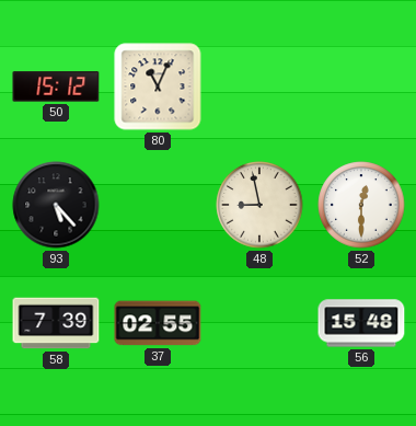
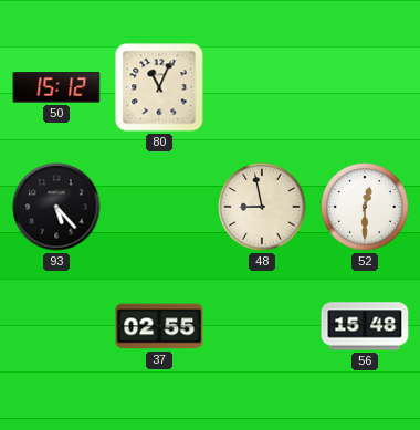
58: 7:39 -> none
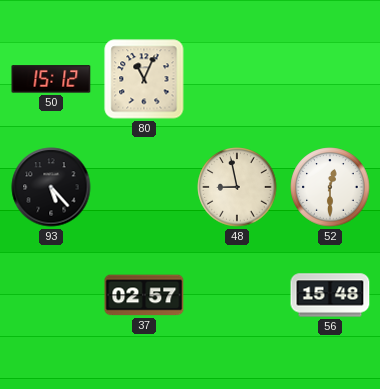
37: 02:55 -> 02:57
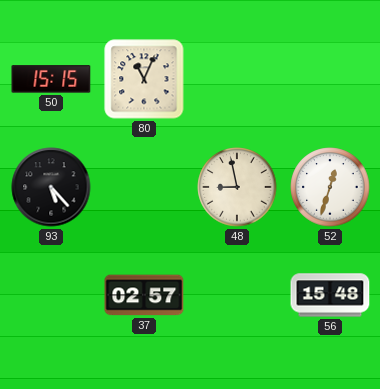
50: 15:12 -> 15:15
52: 12:30 -> 12:33
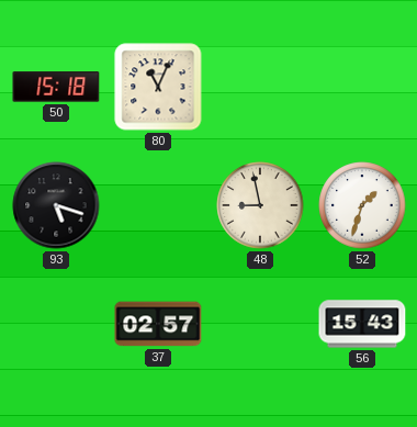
50: 15:15 -> 15:18
93: 5:23 -> 5:18
52: 12:33 -> 1:33
56: 15:48 -> 15:43
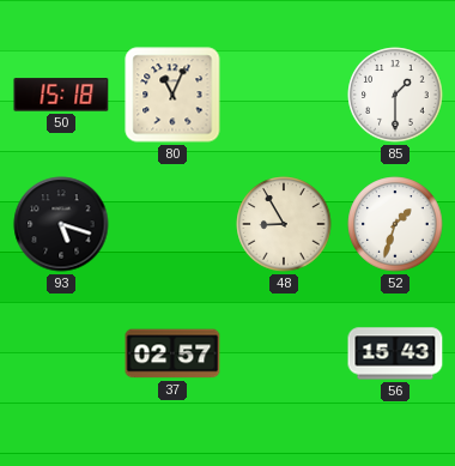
85: none -> 1:30
48: 8:58 -> 8:55
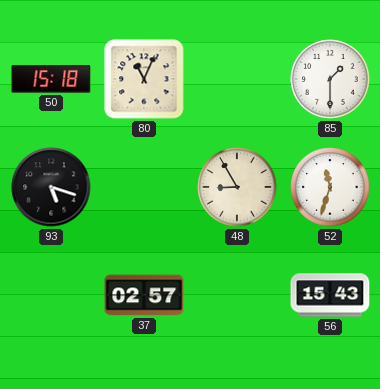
52: 1:33 -> 11:33
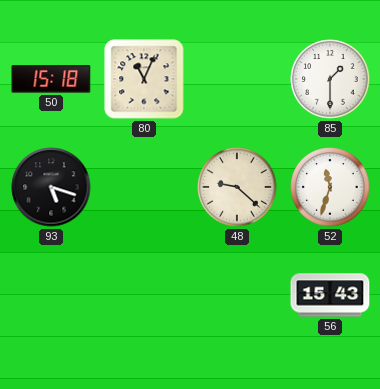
48: 8:55 -> 9:22
37: 02:57 -> none
